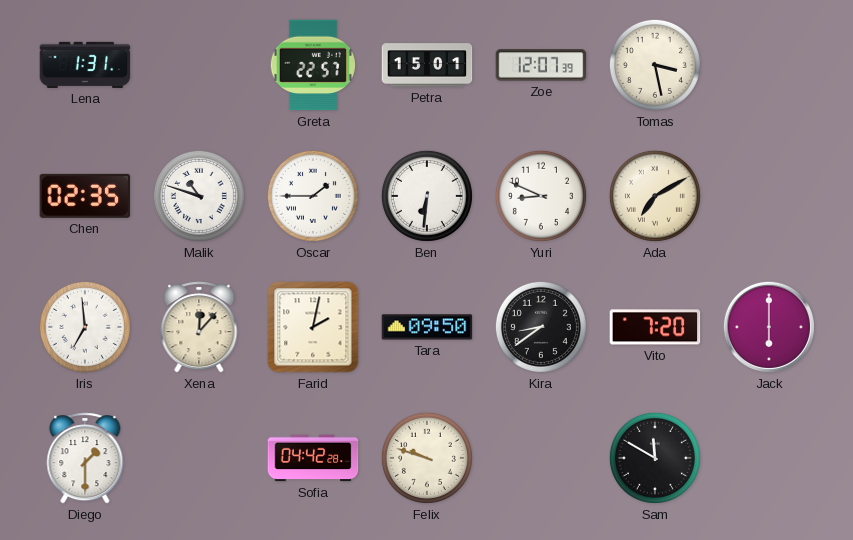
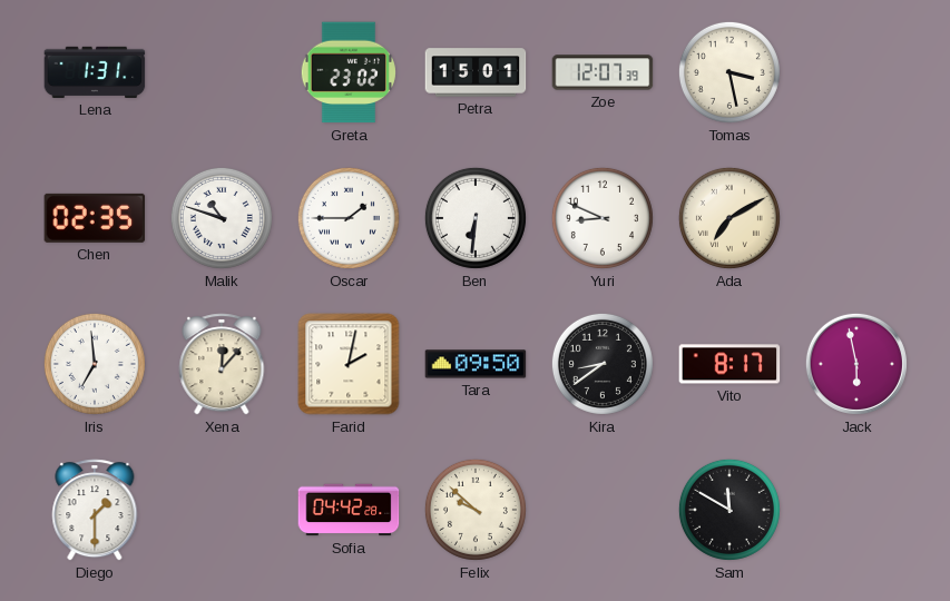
Greta: 22:57 -> 23:02
Vito: 7:20 -> 8:17
Jack: 6:00 -> 5:58
Felix: 9:48 -> 9:52
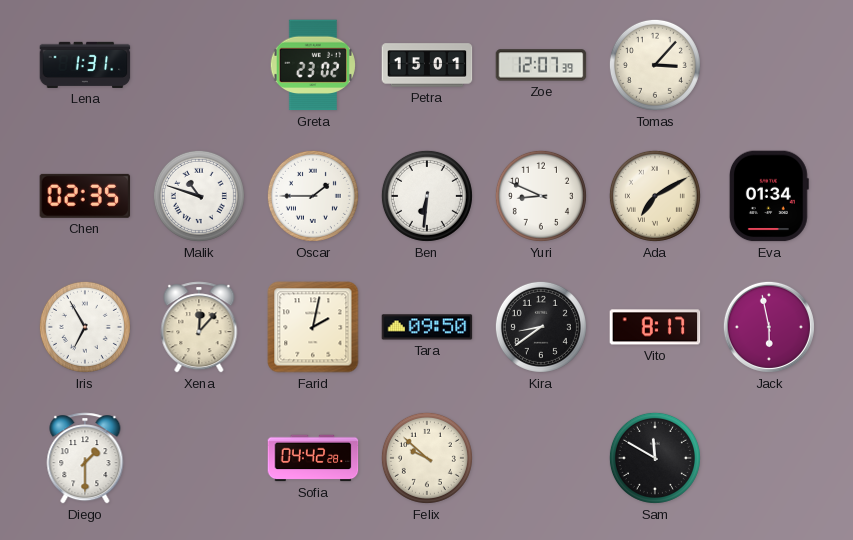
Tomas: 3:28 -> 3:07
Eva: none -> 01:34
Iris: 6:59 -> 6:55
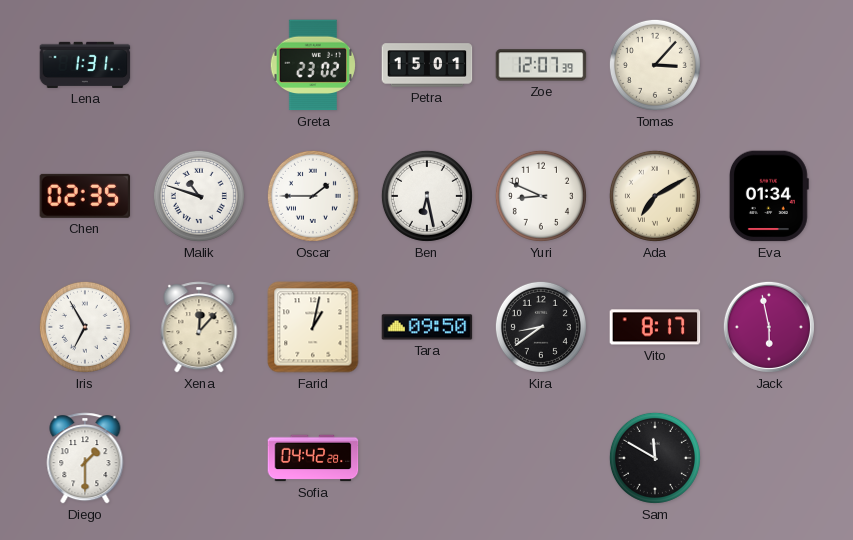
Ben: 6:31 -> 6:28
Farid: 2:02 -> 1:02
Felix: 9:52 -> none
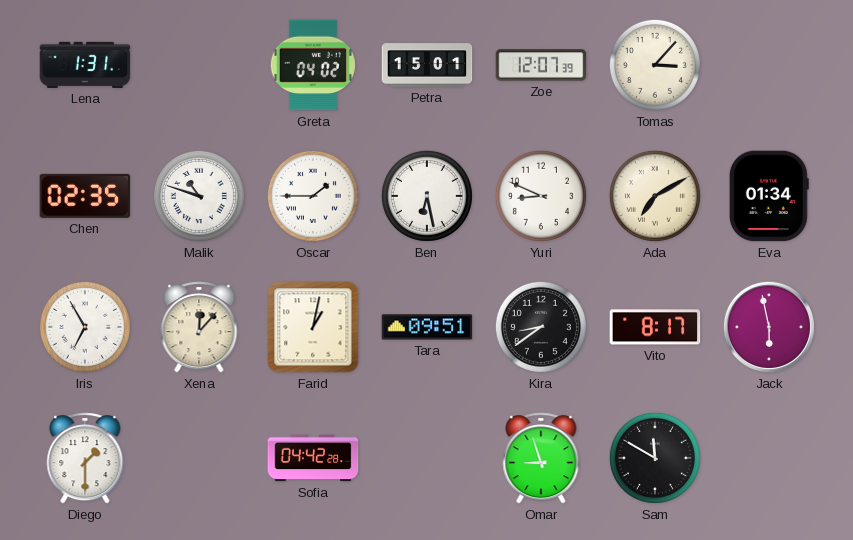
Greta: 23:02 -> 04:02
Tara: 09:50 -> 09:51
Omar: none -> 8:57
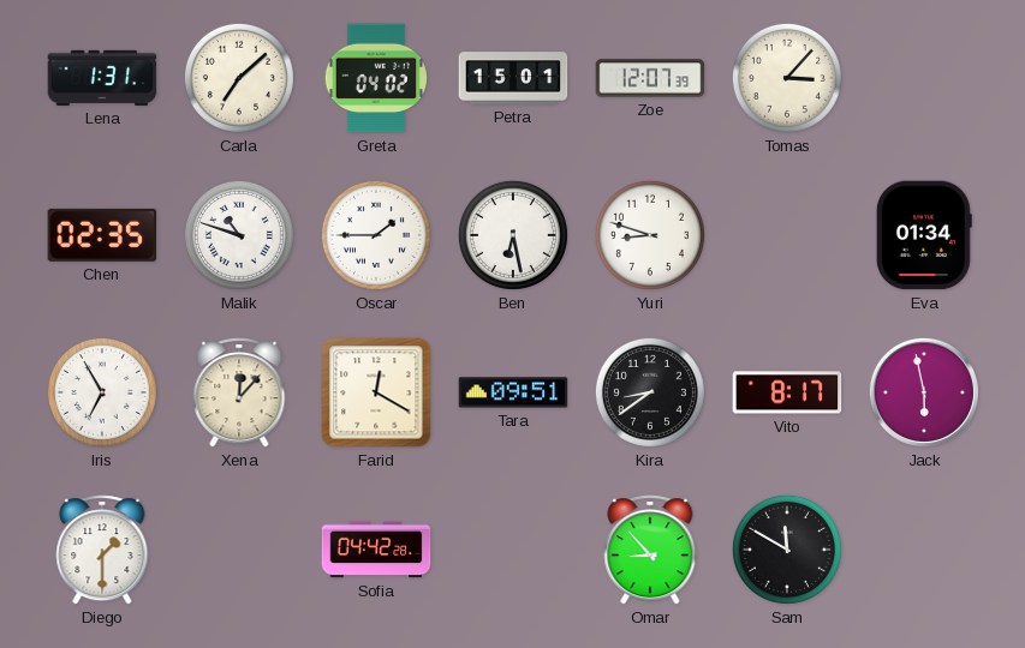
Carla: none -> 7:08
Yuri: 8:49 -> 8:48
Ada: 7:10 -> none
Farid: 1:02 -> 12:20
Omar: 8:57 -> 8:53
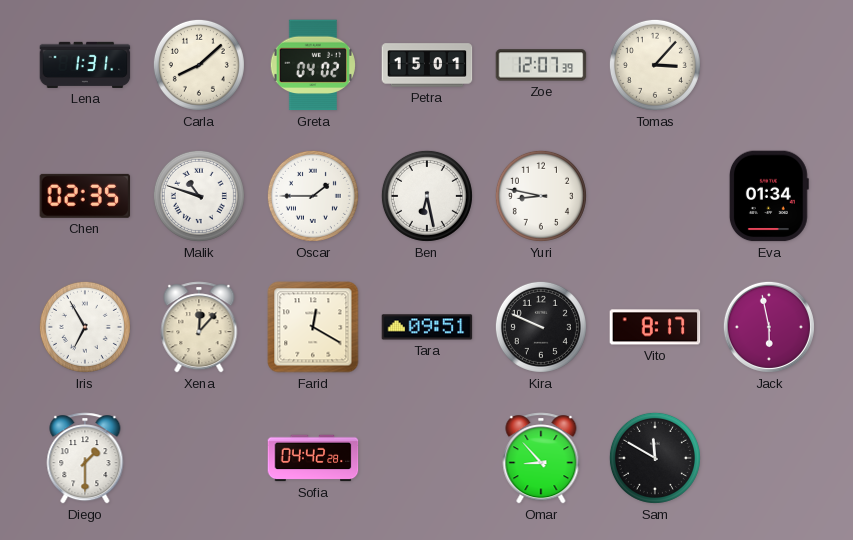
Carla: 7:08 -> 8:08
Yuri: 8:48 -> 8:47
Kira: 8:39 -> 9:49
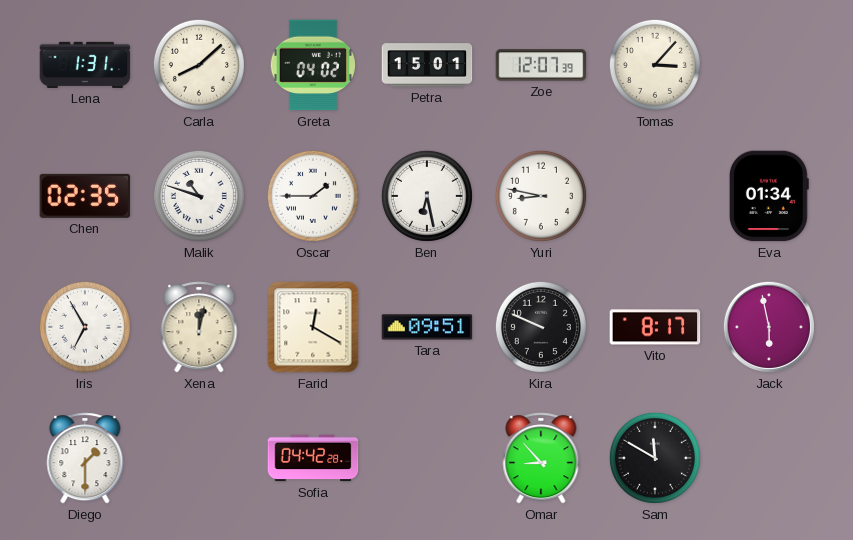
Xena: 12:07 -> 12:02
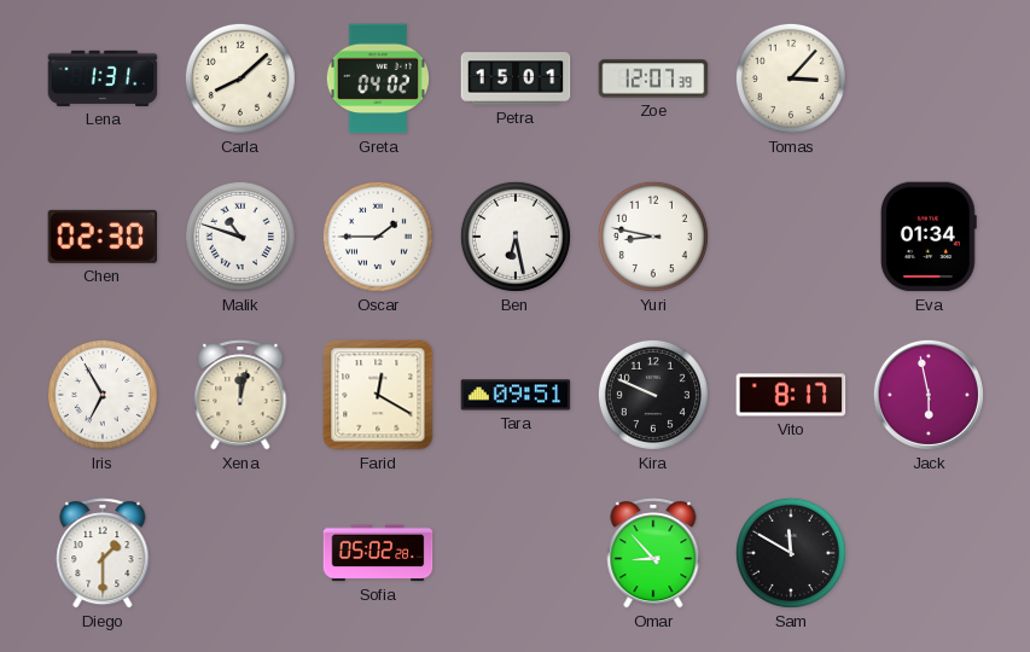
Chen: 02:35 -> 02:30
Sofia: 04:42 -> 05:02
